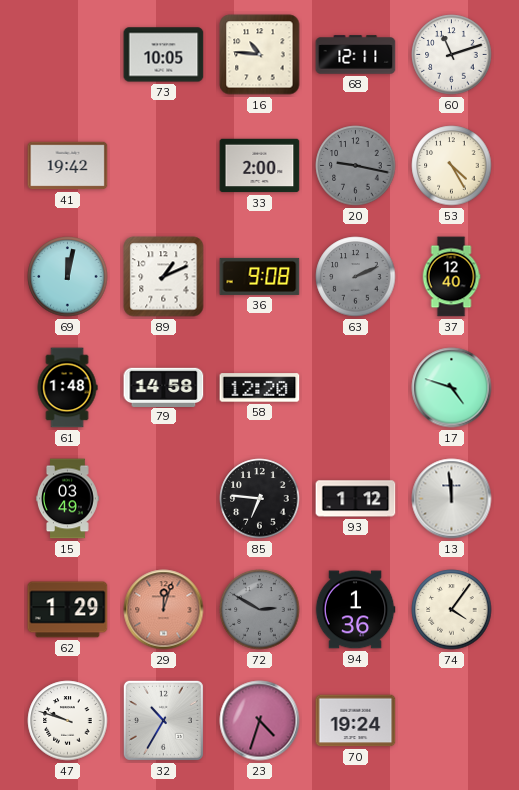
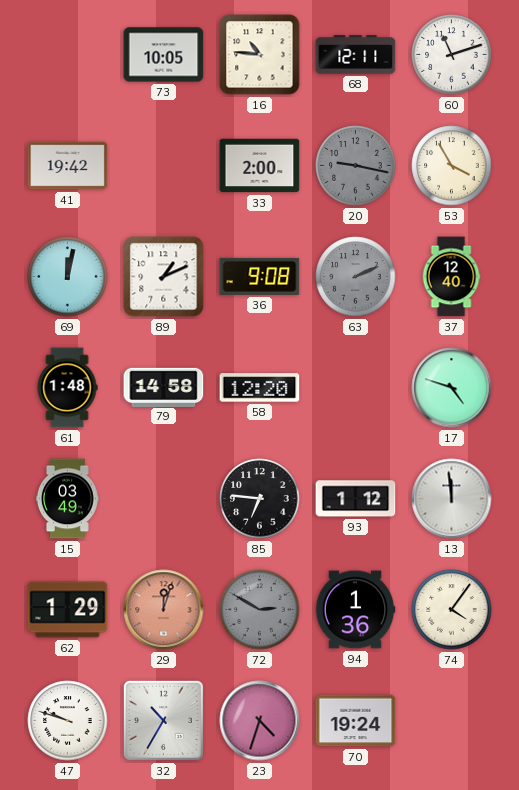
53: 4:25 -> 3:55
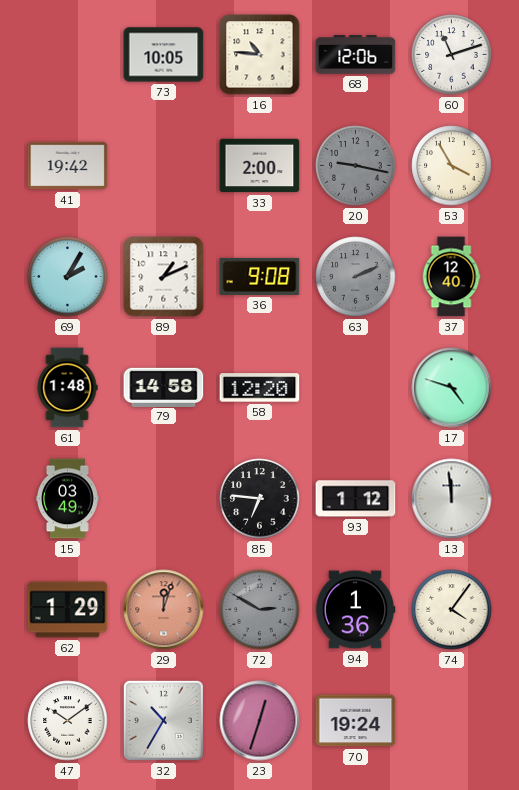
68: 12:11 -> 12:06
69: 12:02 -> 2:05
47: 9:48 -> 10:09
23: 4:33 -> 12:33
